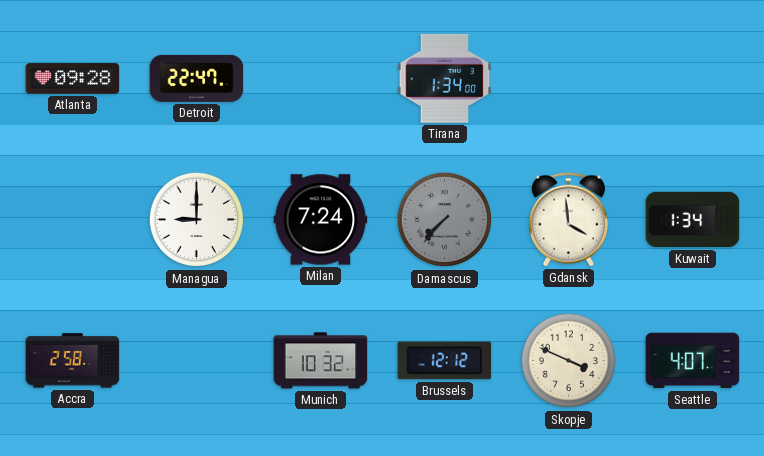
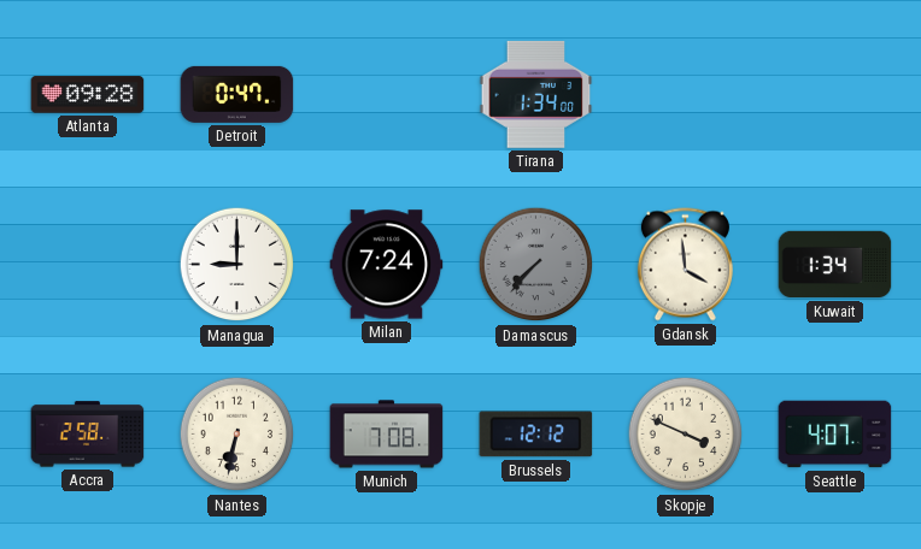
Detroit: 22:47 -> 0:47
Nantes: none -> 6:32
Munich: 10:32 -> 7:08
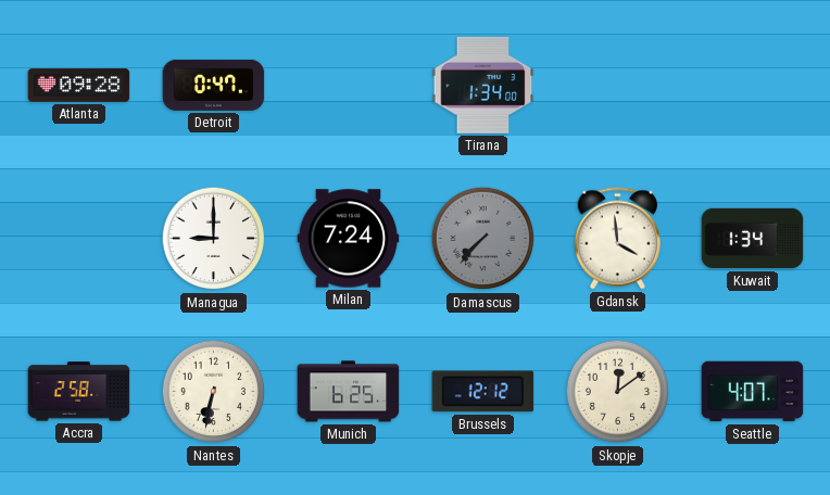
Munich: 7:08 -> 6:25
Skopje: 3:49 -> 12:09
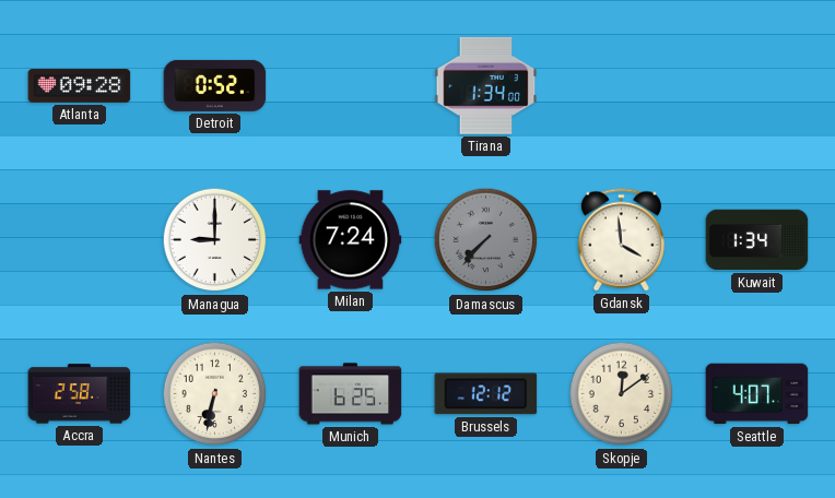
Detroit: 0:47 -> 0:52
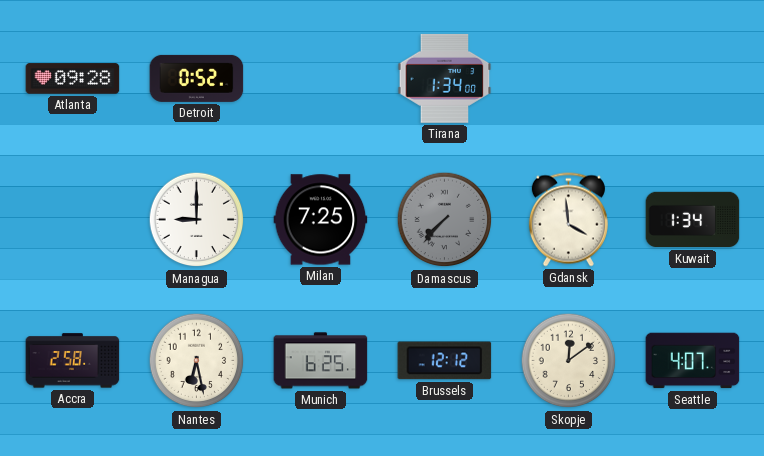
Milan: 7:24 -> 7:25
Nantes: 6:32 -> 6:28
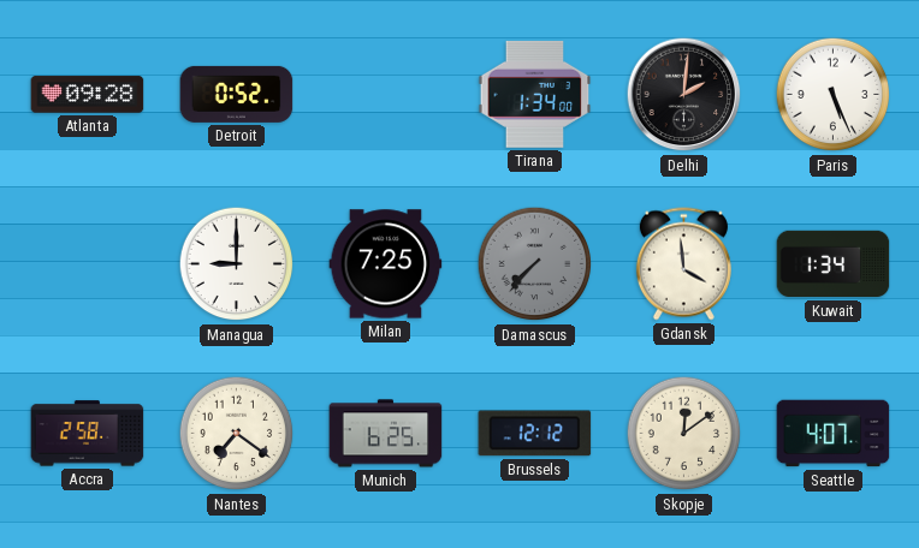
Delhi: none -> 2:01
Paris: none -> 5:26
Nantes: 6:28 -> 7:21
